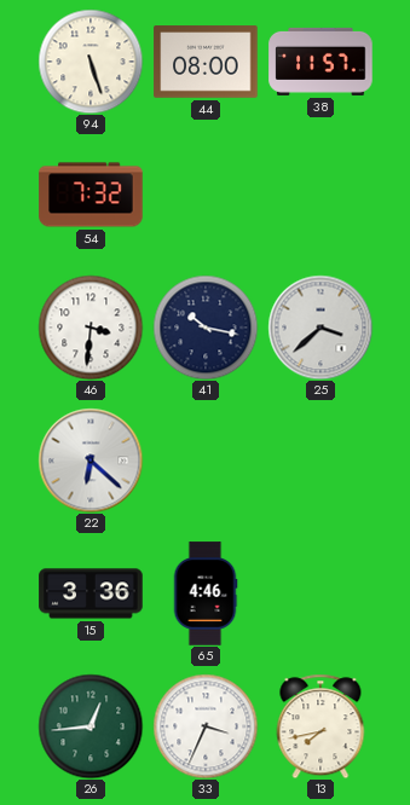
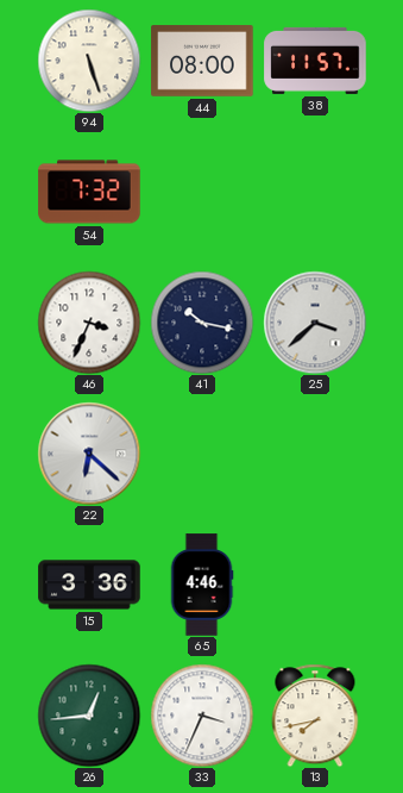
46: 3:31 -> 3:34
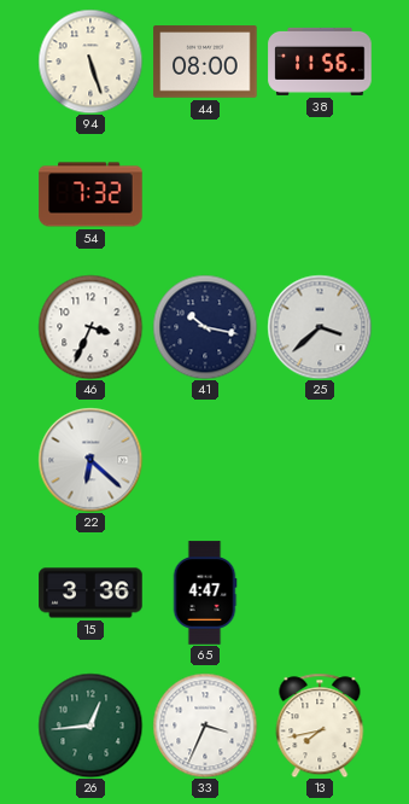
38: 11:57 -> 11:56
65: 4:46 -> 4:47
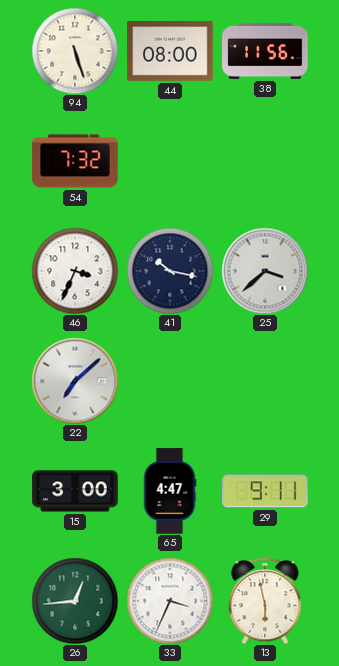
22: 6:22 -> 7:08
15: 3:36 -> 3:00
29: none -> 9:11
13: 7:43 -> 5:58
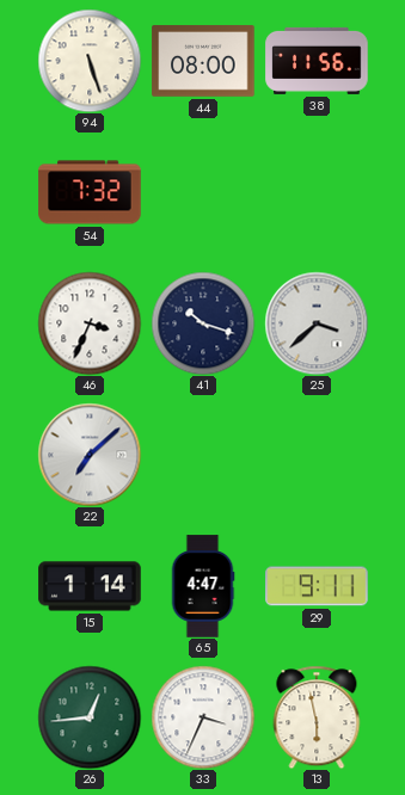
41: 10:17 -> 10:18
15: 3:00 -> 1:14
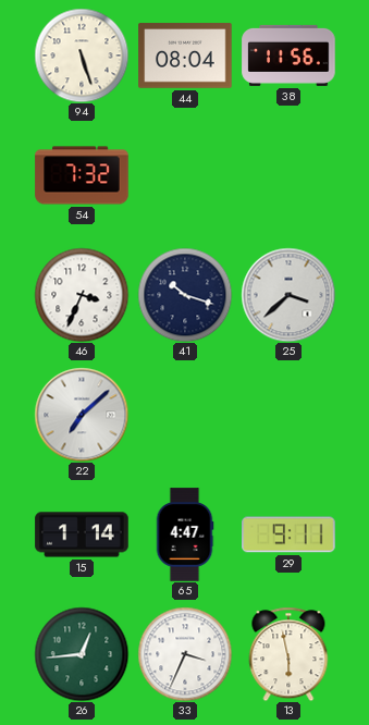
44: 08:00 -> 08:04
